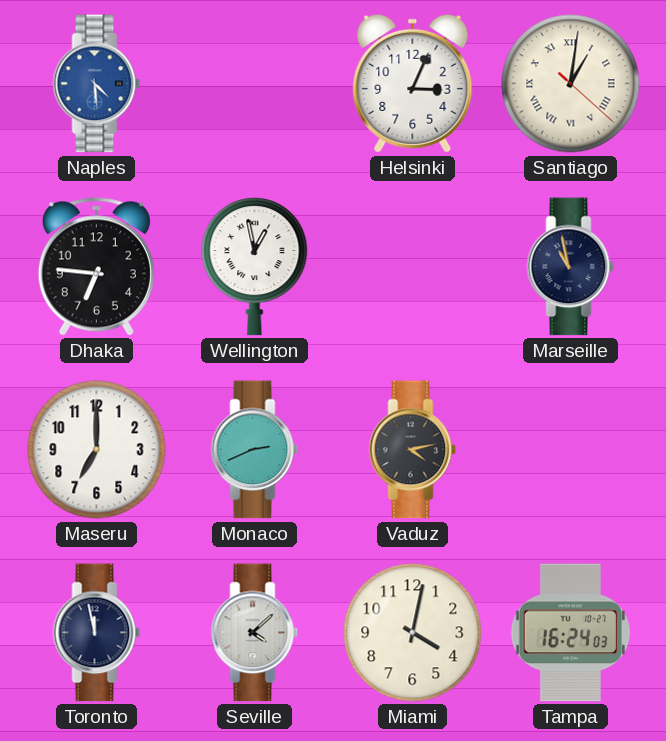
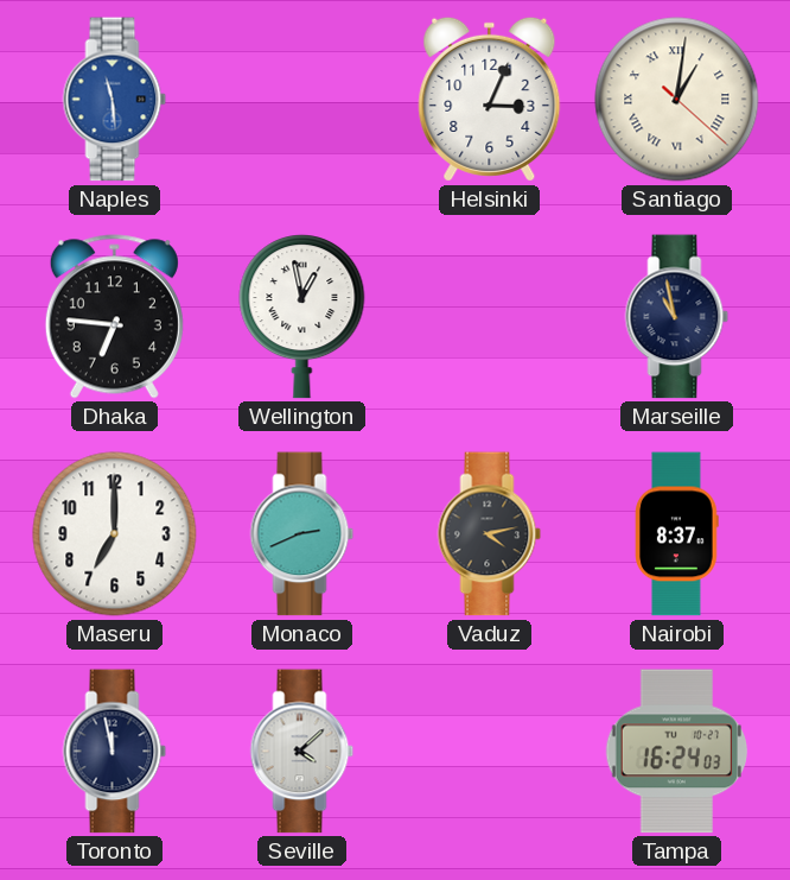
Naples: 4:29 -> 11:29
Nairobi: none -> 8:37
Miami: 4:02 -> none
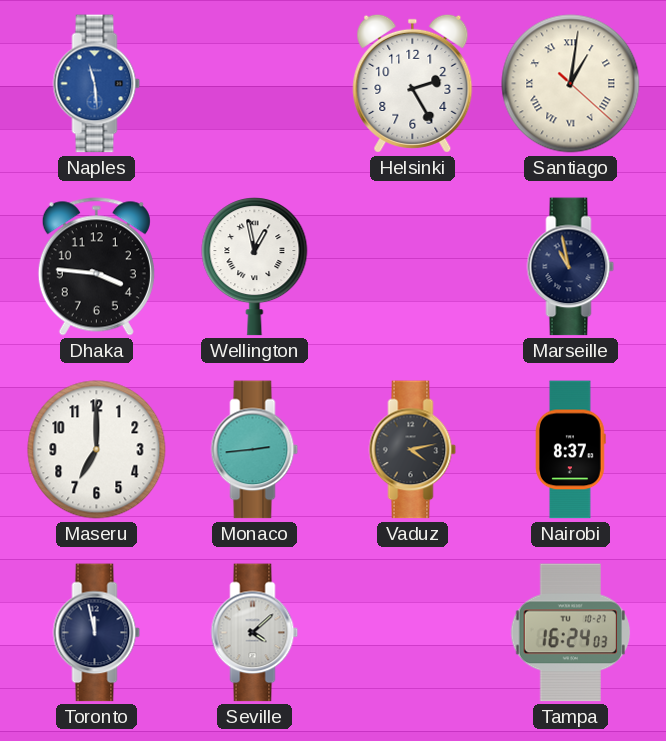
Helsinki: 3:04 -> 2:25
Dhaka: 6:46 -> 3:46
Monaco: 2:41 -> 2:44
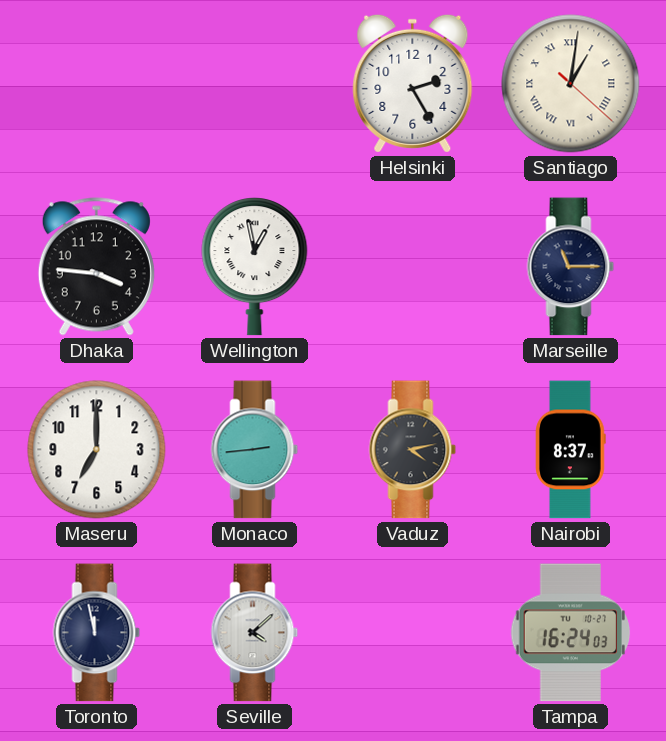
Naples: 11:29 -> none
Marseille: 10:58 -> 11:15
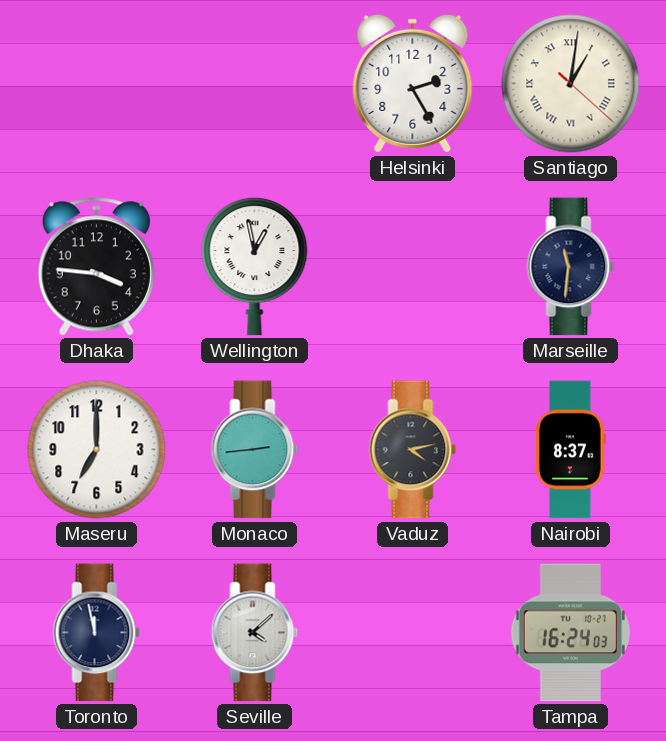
Marseille: 11:15 -> 11:31
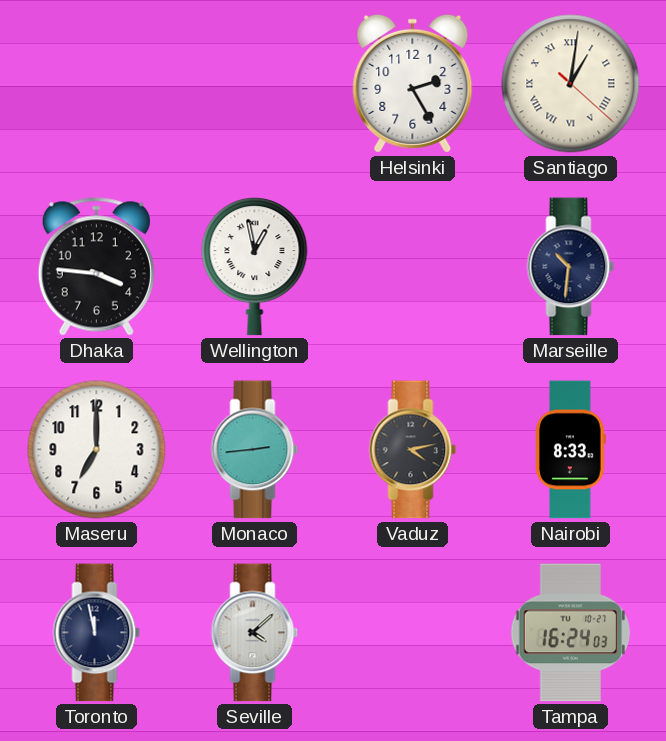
Marseille: 11:31 -> 10:31
Nairobi: 8:37 -> 8:33
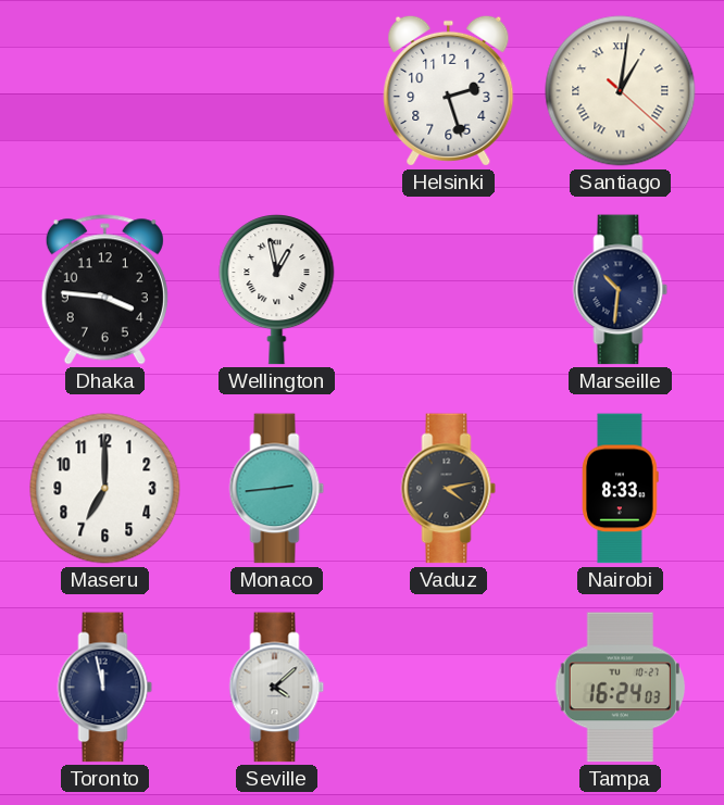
Helsinki: 2:25 -> 2:27
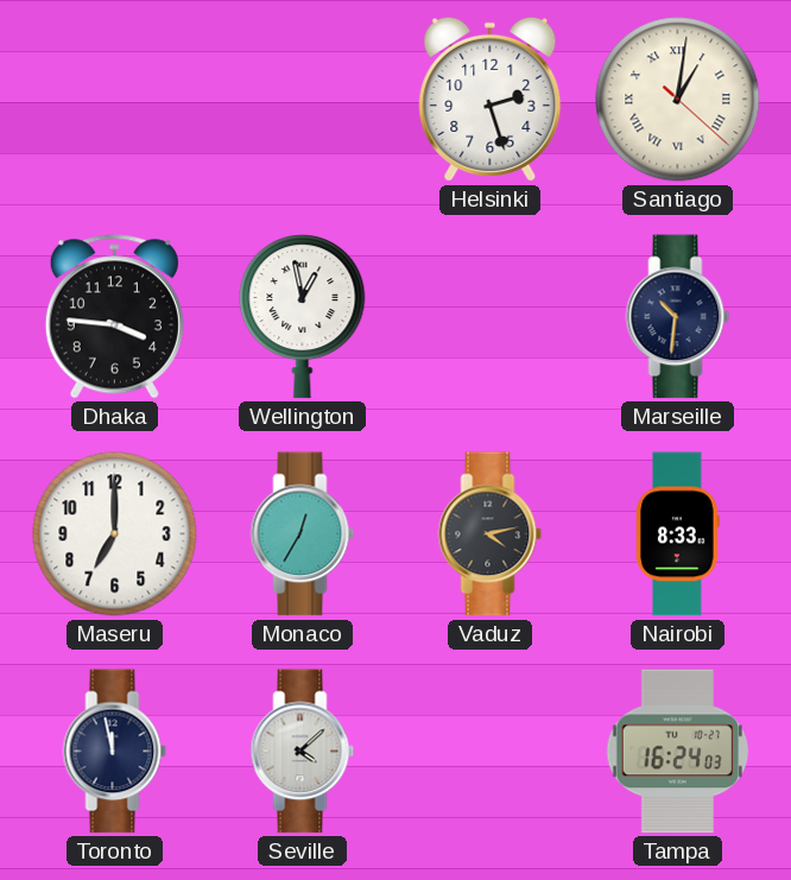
Monaco: 2:44 -> 12:35
